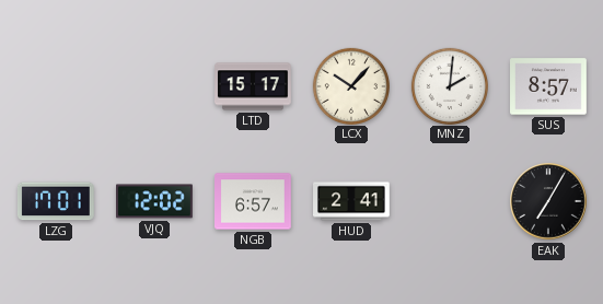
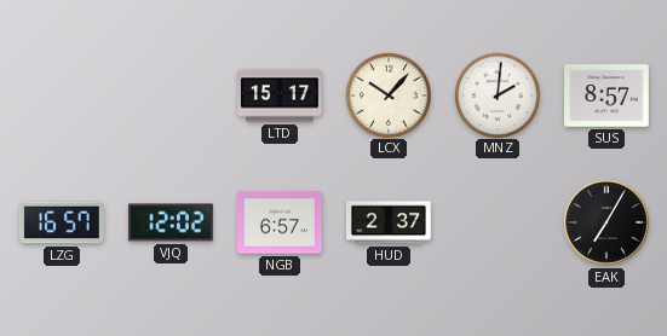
LZG: 17:01 -> 16:57
HUD: 2:41 -> 2:37
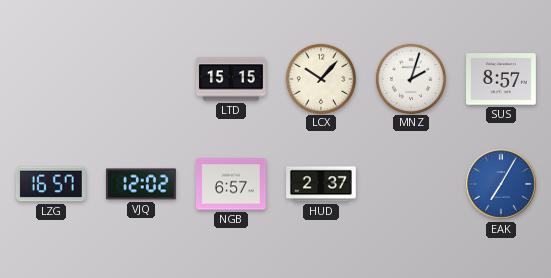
LTD: 15:17 -> 15:15
MNZ: 2:01 -> 2:03
EAK dial: black -> blue
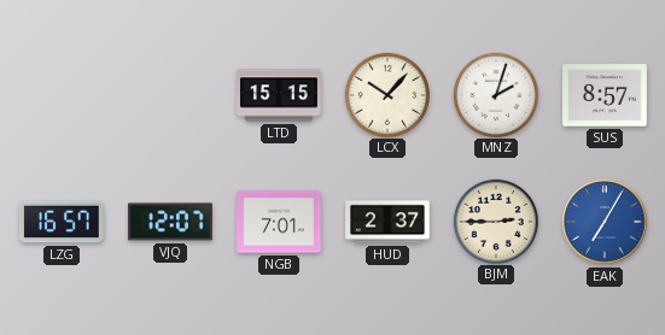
VJQ: 12:02 -> 12:07
NGB: 6:57 -> 7:01
BJM: none -> 2:45
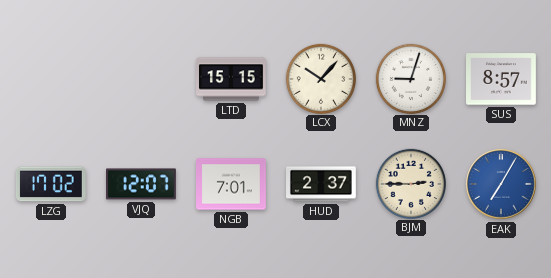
MNZ: 2:03 -> 9:03
LZG: 16:57 -> 17:02
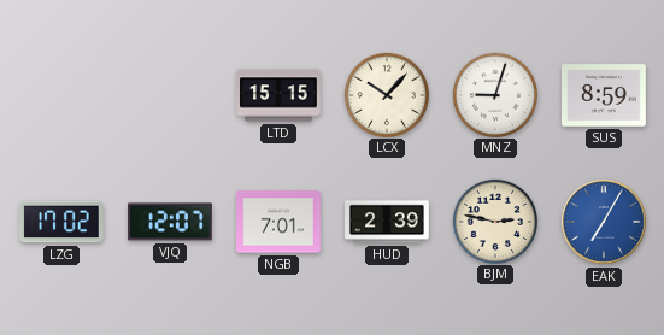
SUS: 8:57 -> 8:59
HUD: 2:37 -> 2:39
BJM: 2:45 -> 2:47
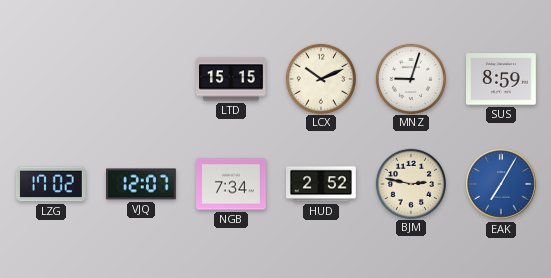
LCX: 10:07 -> 10:11
NGB: 7:01 -> 7:34
HUD: 2:39 -> 2:52
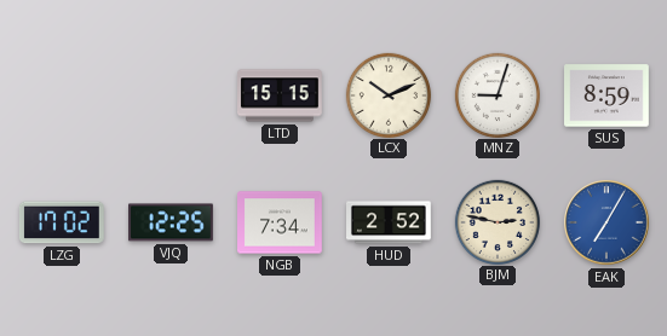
VJQ: 12:07 -> 12:25
